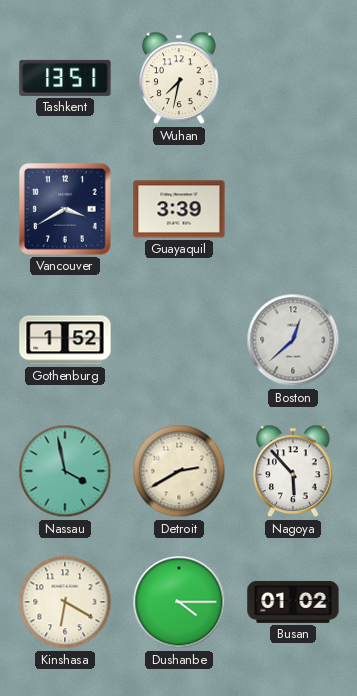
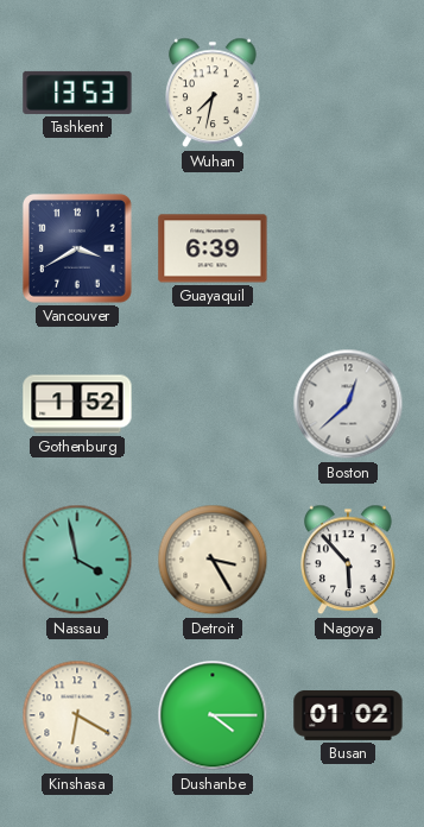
Tashkent: 13:51 -> 13:53
Guayaquil: 3:39 -> 6:39
Detroit: 2:40 -> 3:25
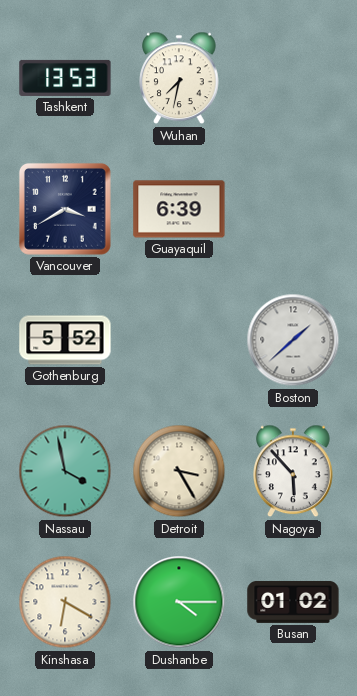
Gothenburg: 1:52 -> 5:52
Boston: 12:38 -> 1:38
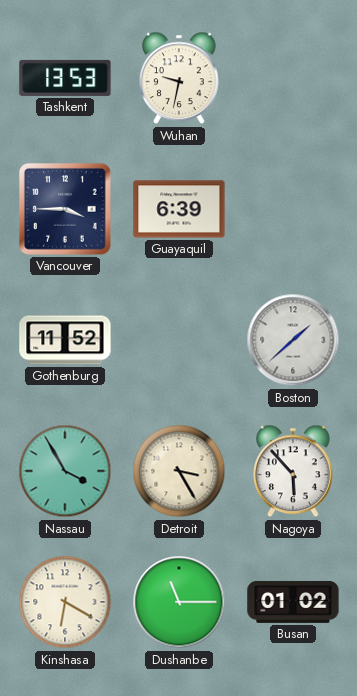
Wuhan: 7:32 -> 9:32
Vancouver: 3:40 -> 3:45
Gothenburg: 5:52 -> 11:52
Nassau: 3:58 -> 3:55
Dushanbe: 4:15 -> 11:15
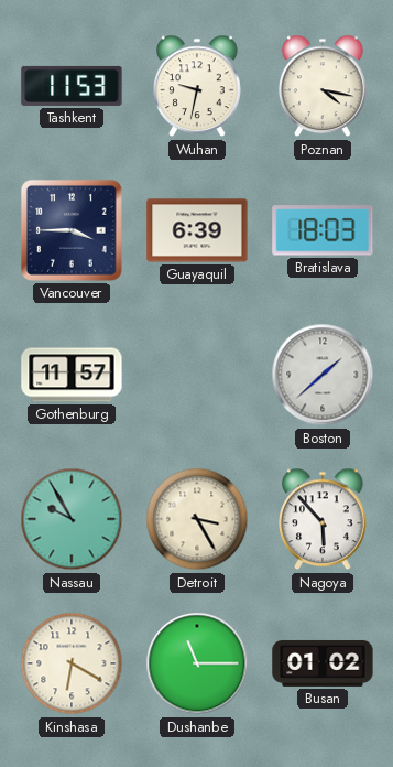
Tashkent: 13:53 -> 11:53
Poznan: none -> 4:17
Bratislava: none -> 18:03
Gothenburg: 11:52 -> 11:57
Nassau: 3:55 -> 9:55
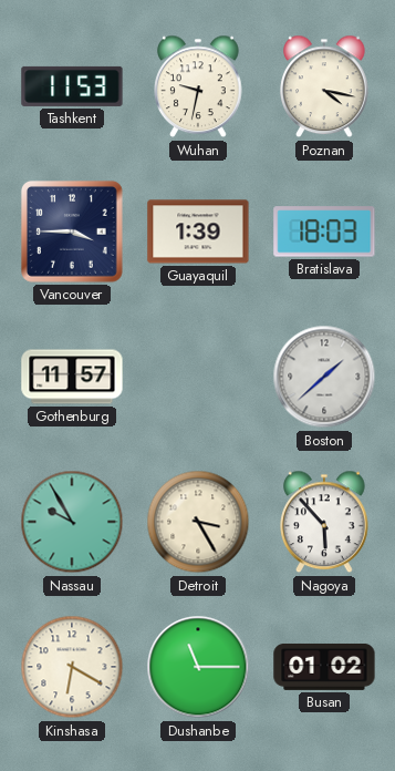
Guayaquil: 6:39 -> 1:39
